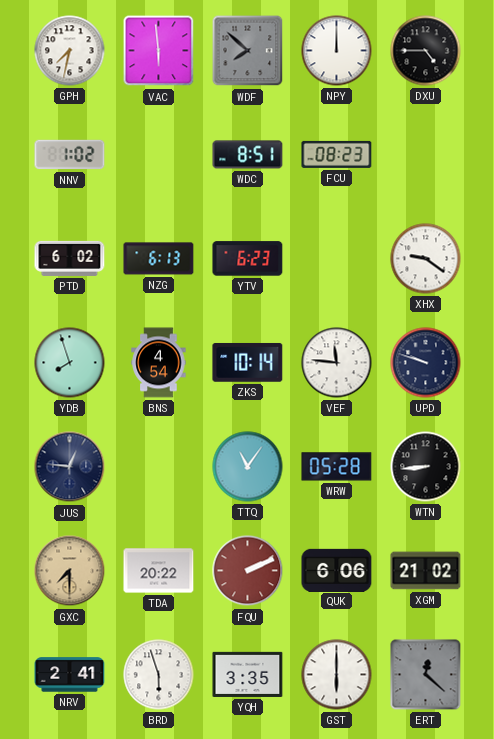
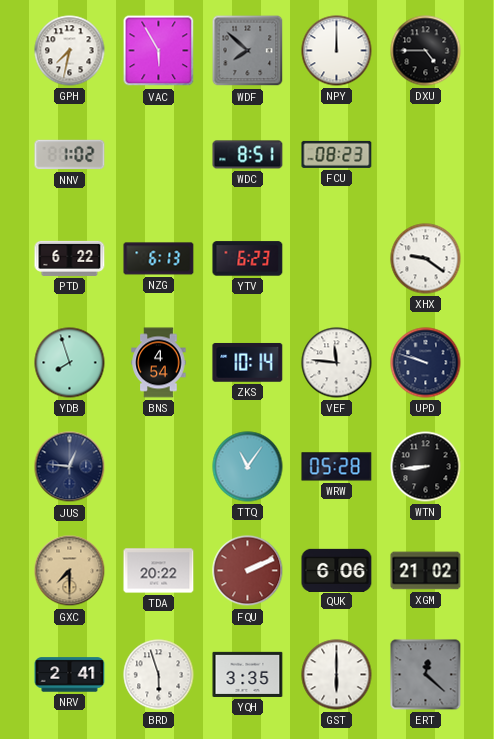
VAC: 5:59 -> 5:55
PTD: 6:02 -> 6:22
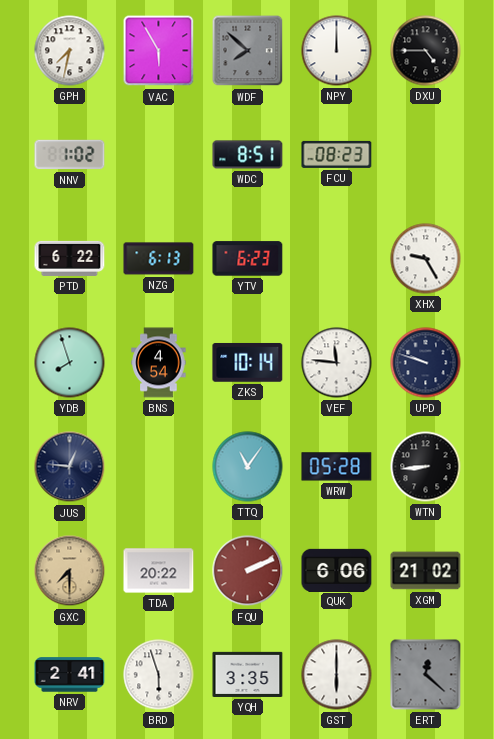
XHX: 9:21 -> 9:25
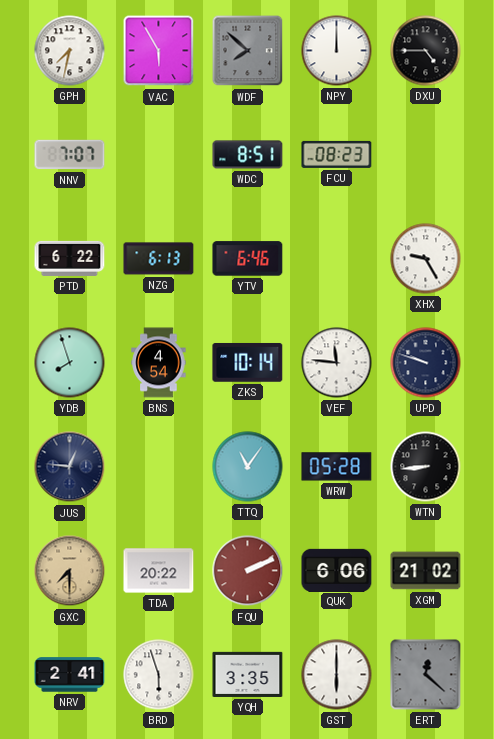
NNV: 1:02 -> 7:07
YTV: 6:23 -> 6:46
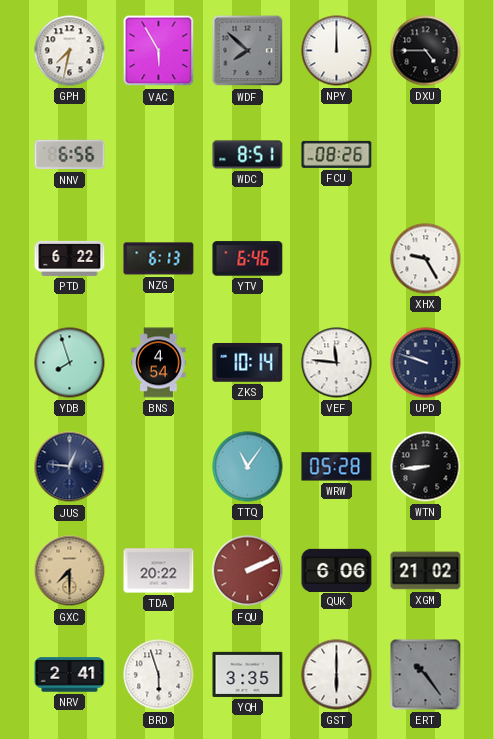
NNV: 7:07 -> 6:56
FCU: 08:23 -> 08:26
ERT: 12:22 -> 10:24
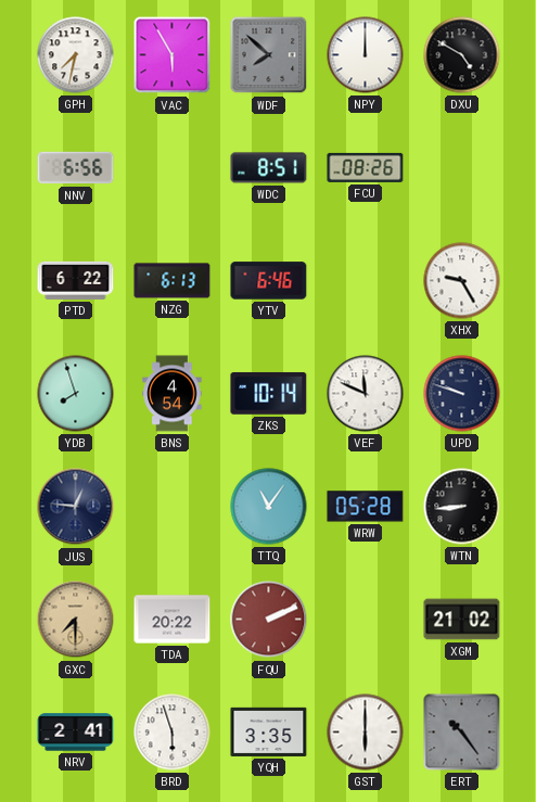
DXU: 4:45 -> 4:50
VEF: 11:46 -> 11:49
QUK: 6:06 -> none
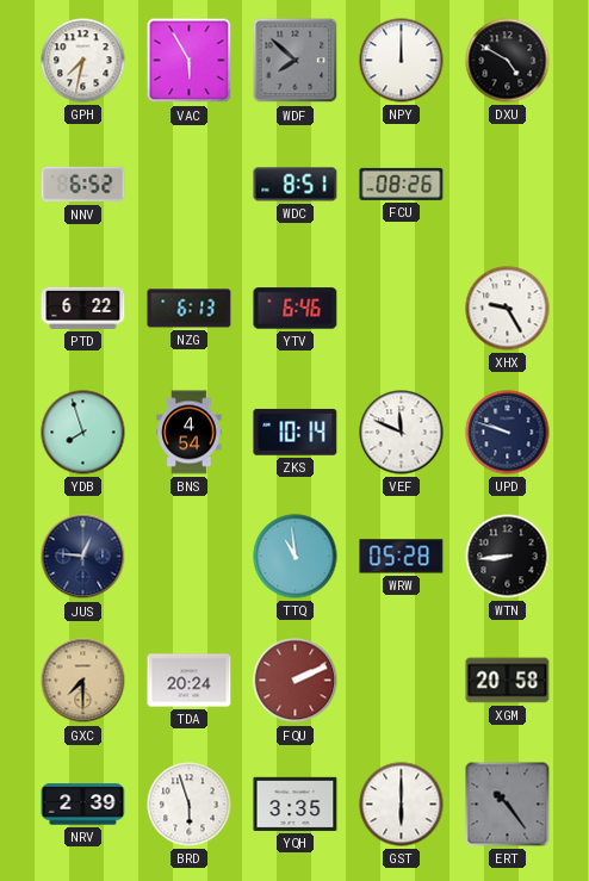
NNV: 6:56 -> 6:52
TTQ: 11:06 -> 10:59
TDA: 20:22 -> 20:24
XGM: 21:02 -> 20:58
NRV: 2:41 -> 2:39
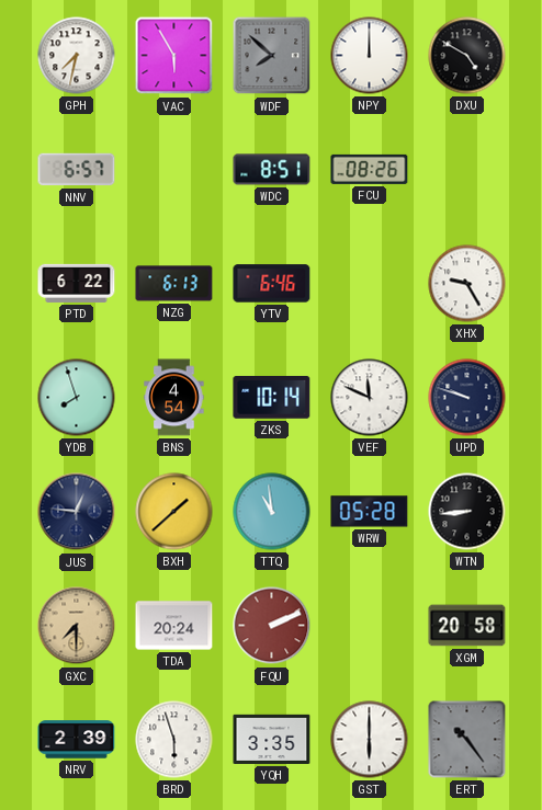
NNV: 6:52 -> 6:57
BXH: none -> 1:38
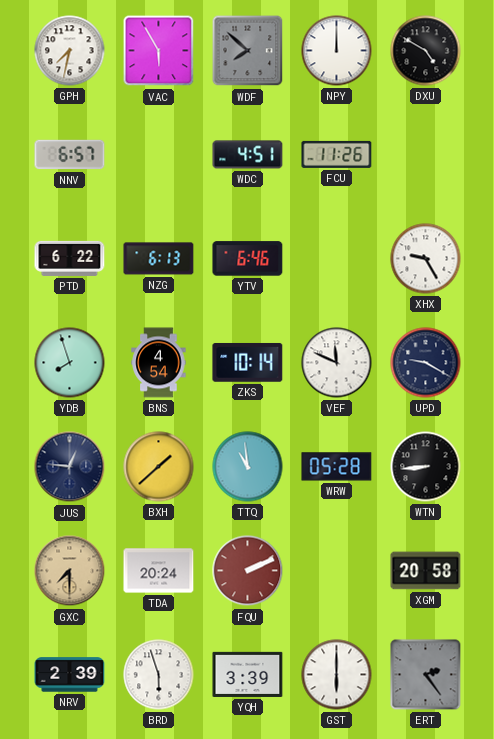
WDC: 8:51 -> 4:51
FCU: 08:26 -> 11:26
UPD: 9:48 -> 9:20
YQH: 3:35 -> 3:39
ERT: 10:24 -> 2:24
